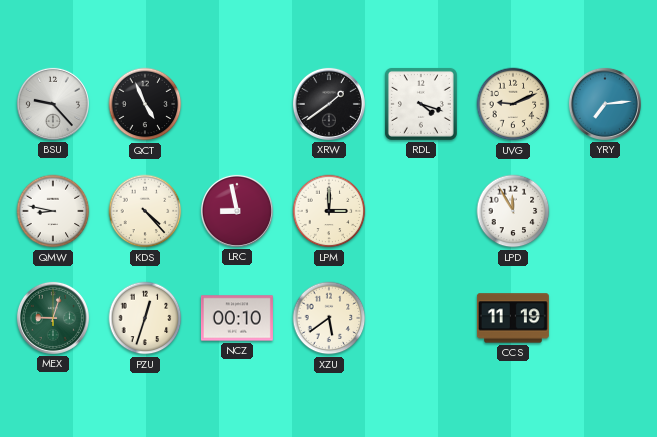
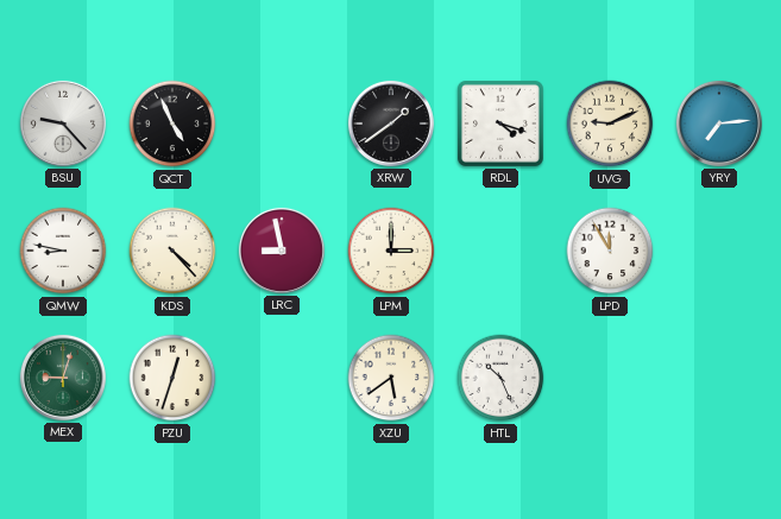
NCZ: 00:10 -> none
HTL: none -> 10:26
CCS: 11:19 -> none
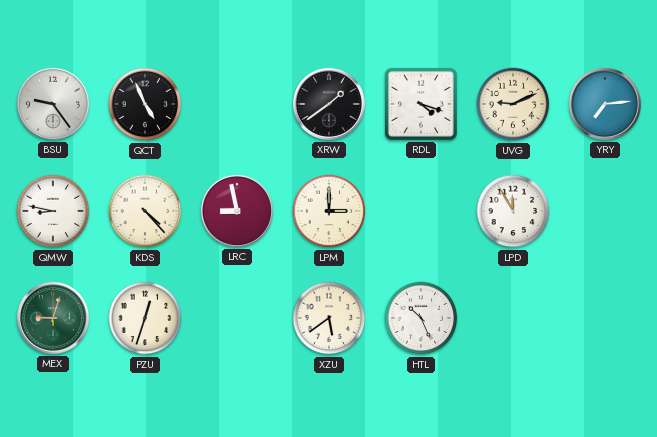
BSU: 9:23 -> 9:24
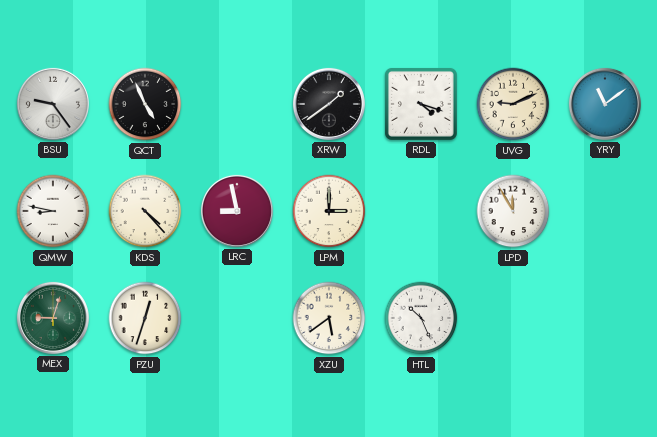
YRY: 7:14 -> 11:09
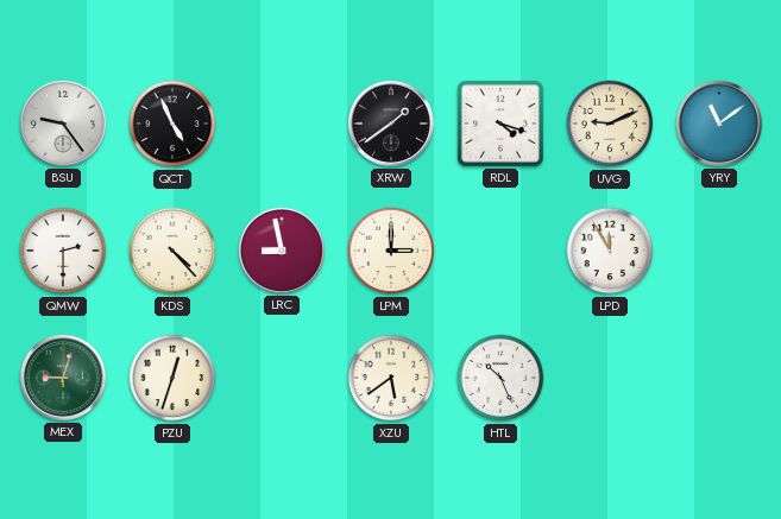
QMW: 8:47 -> 2:30
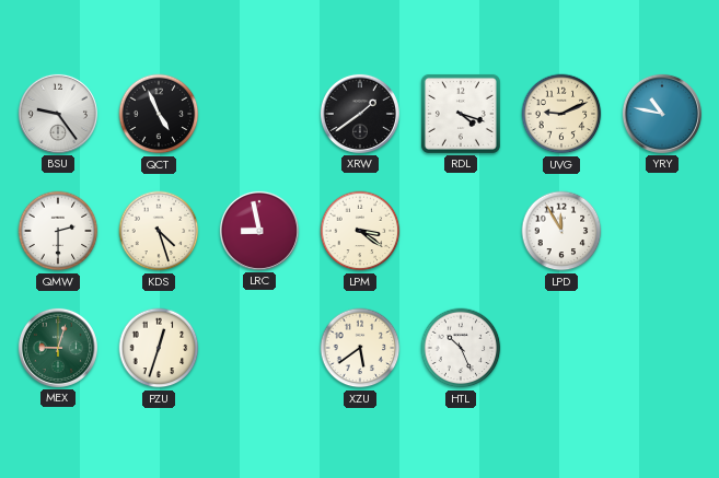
YRY: 11:09 -> 10:47
KDS: 4:23 -> 4:27
LPM: 3:00 -> 3:21
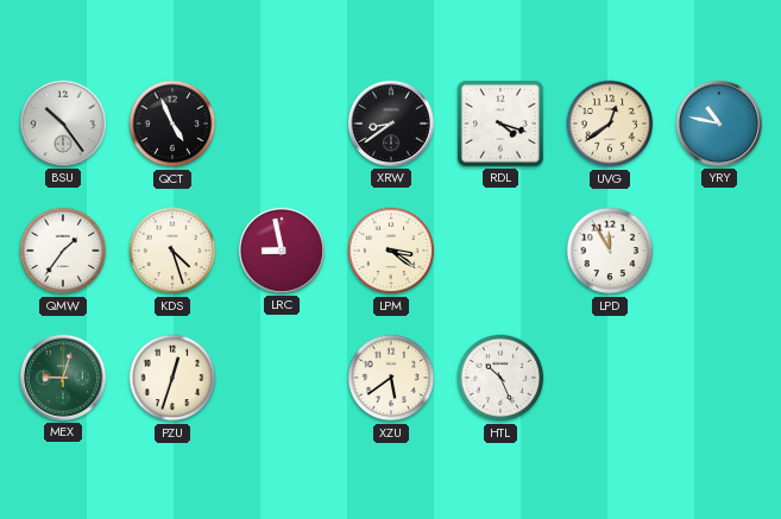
BSU: 9:24 -> 10:24
XRW: 1:39 -> 8:39
UVG: 9:11 -> 12:39
QMW: 2:30 -> 1:36
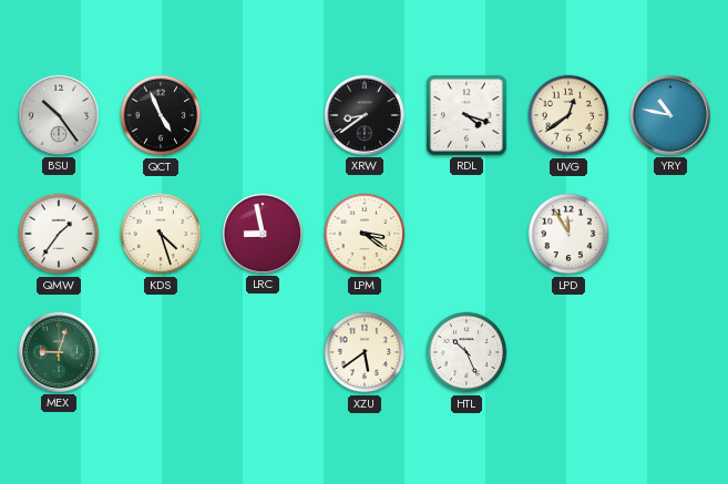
PZU: 12:33 -> none
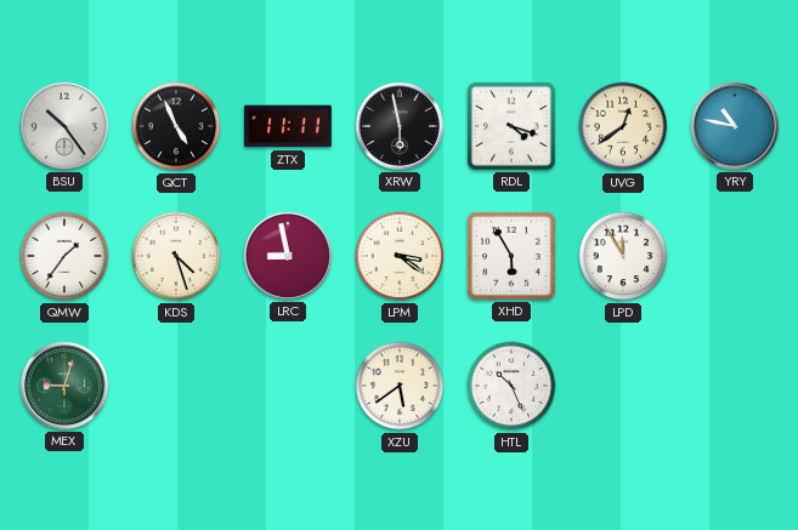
ZTX: none -> 11:11
XRW: 8:39 -> 5:58
XHD: none -> 5:55
